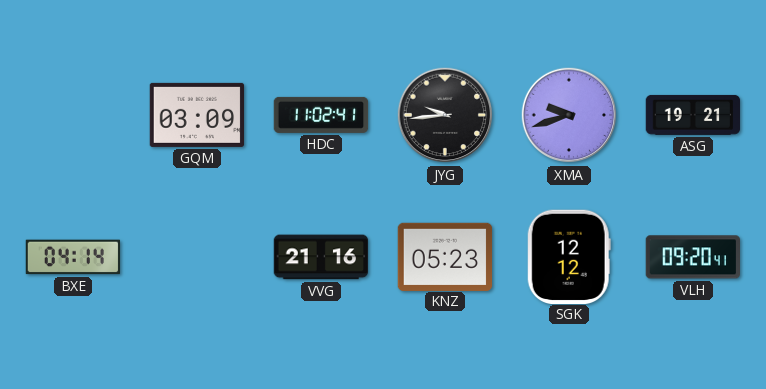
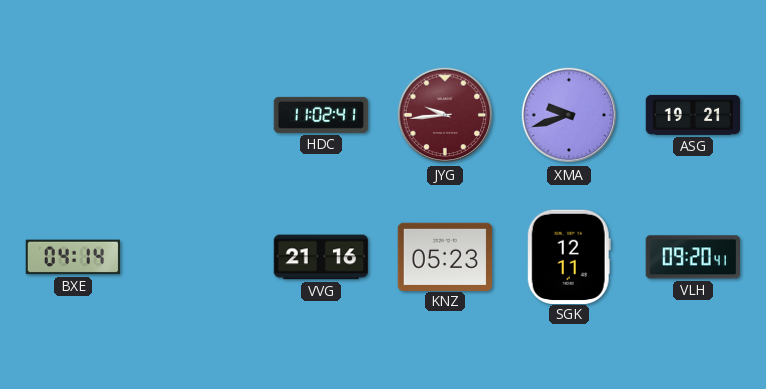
GQM: 03:09 -> none
JYG dial: black -> burgundy
SGK: 12:12 -> 12:11
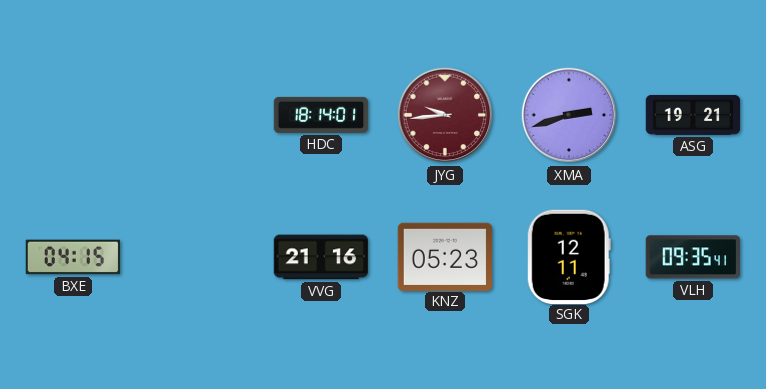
HDC: 11:02 -> 18:14
XMA: 9:42 -> 2:42
BXE: 04:14 -> 04:15
VLH: 09:20 -> 09:35
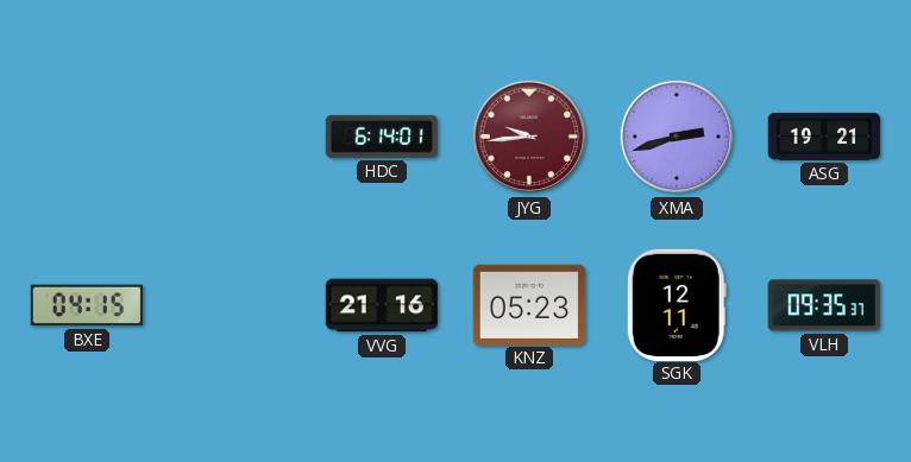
HDC: 18:14 -> 6:14
VLH: 09:35:41 -> 09:35:37
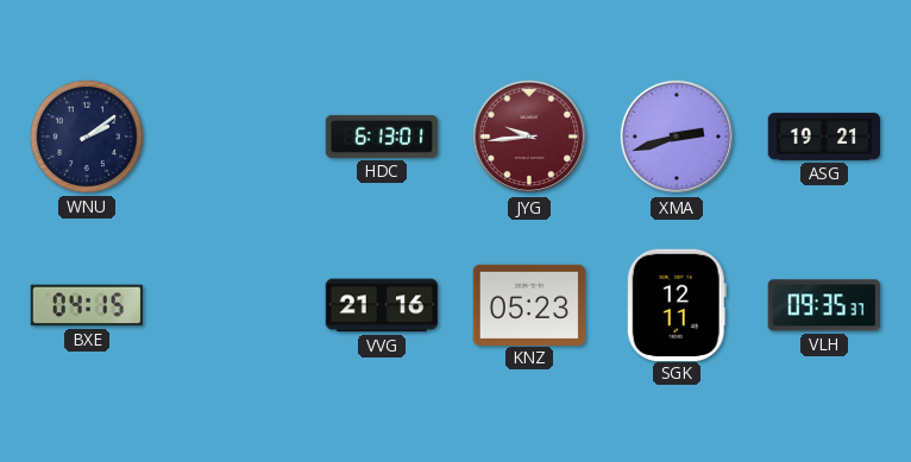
WNU: none -> 2:09
HDC: 6:14 -> 6:13
